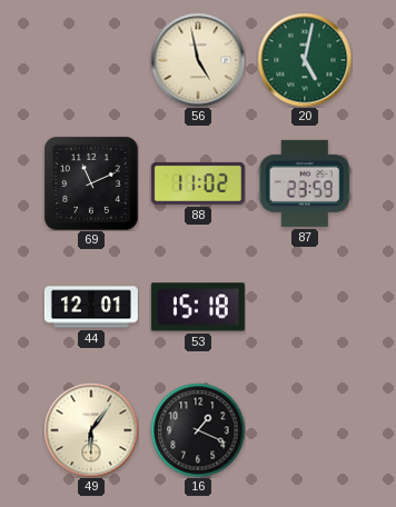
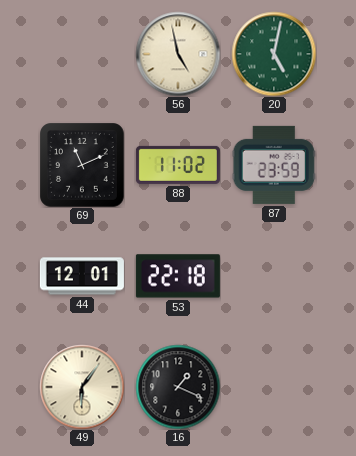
53: 15:18 -> 22:18
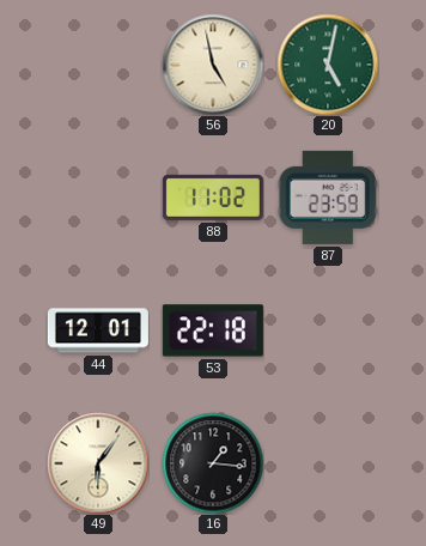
69: 11:11 -> none
16: 1:19 -> 1:16
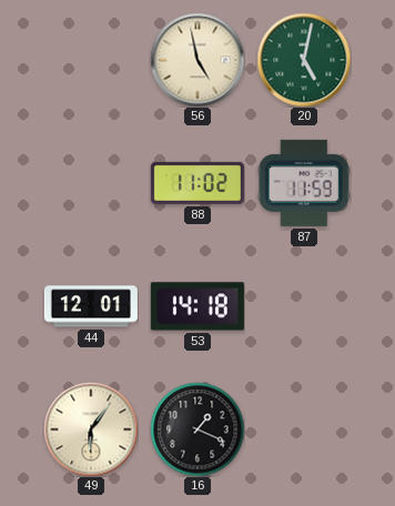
87: 23:59 -> 11:59
53: 22:18 -> 14:18
16: 1:16 -> 1:19
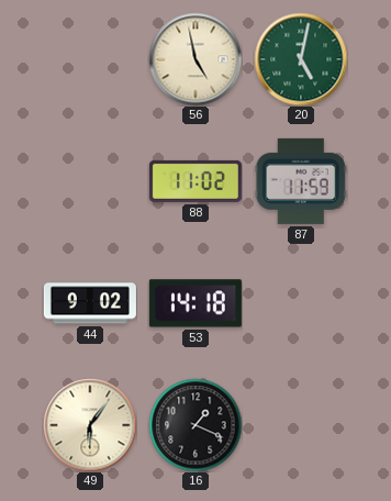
44: 12:01 -> 9:02
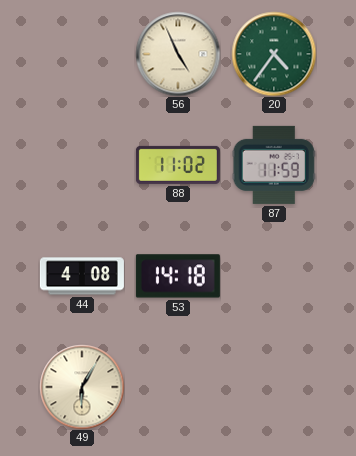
56: 4:58 -> 4:56
20: 5:02 -> 4:36
44: 9:02 -> 4:08
49: 6:06 -> 6:05
16: 1:19 -> none
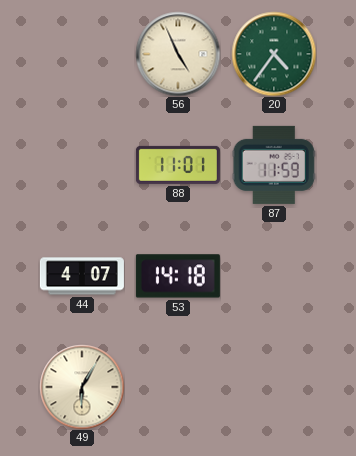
88: 11:02 -> 11:01
44: 4:08 -> 4:07
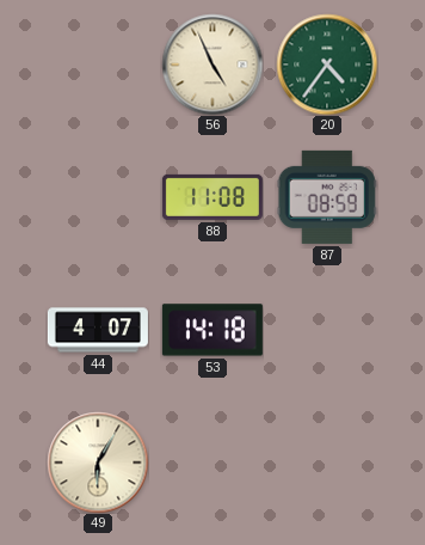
88: 11:01 -> 11:08
87: 11:59 -> 08:59
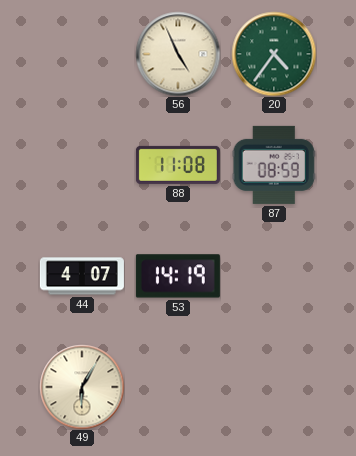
53: 14:18 -> 14:19
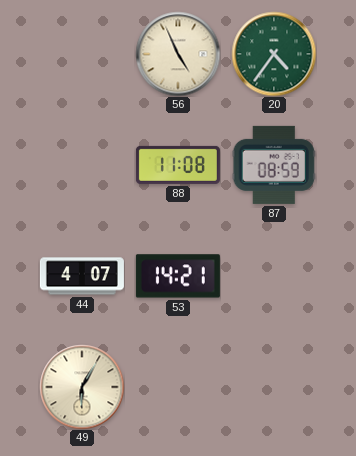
53: 14:19 -> 14:21
